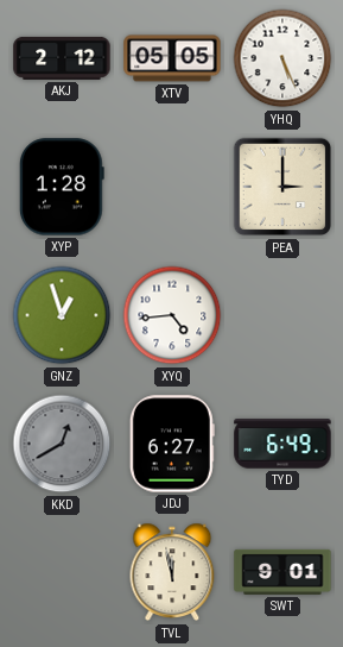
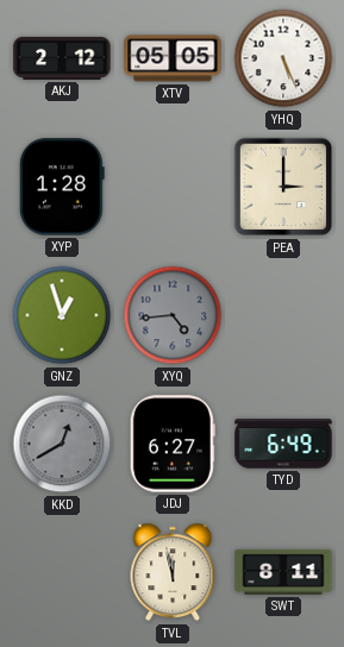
XYQ dial: white -> grey
SWT: 9:01 -> 8:11
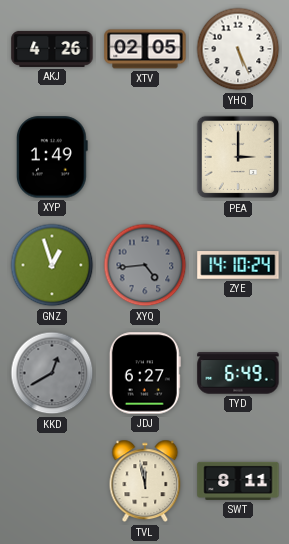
AKJ: 2:12 -> 4:26
XTV: 05:05 -> 02:05
XYP: 1:28 -> 1:49
ZYE: none -> 14:10
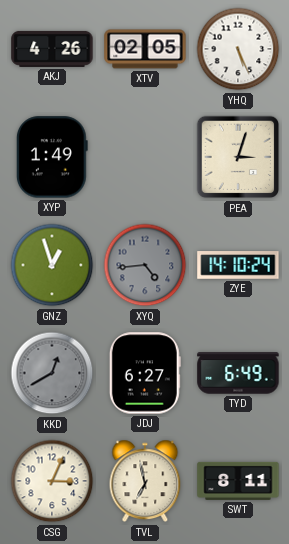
PEA: 3:00 -> 3:03
CSG: none -> 3:04
TVL: 11:58 -> 6:58
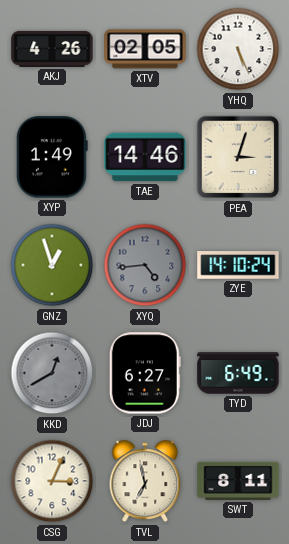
TAE: none -> 14:46
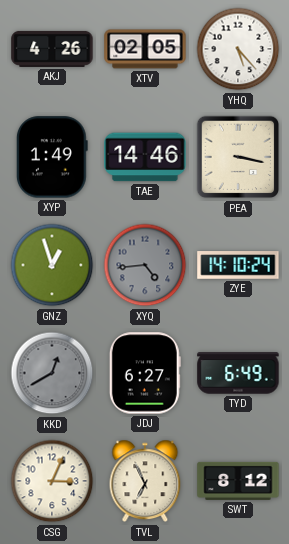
YHQ: 5:26 -> 5:23
PEA: 3:03 -> 3:17
TVL: 6:58 -> 6:56
SWT: 8:11 -> 8:12
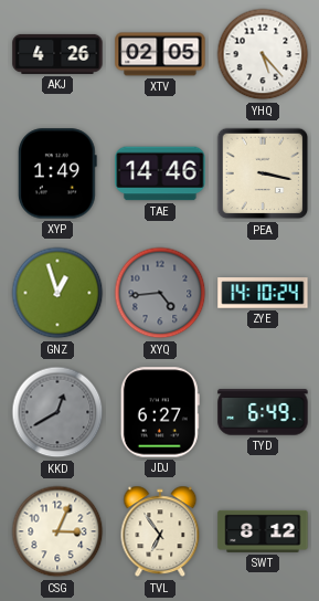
TVL: 6:56 -> 6:54
